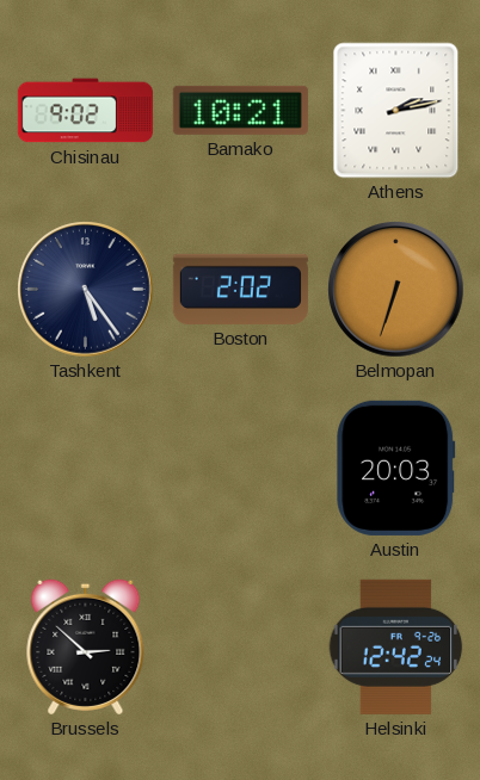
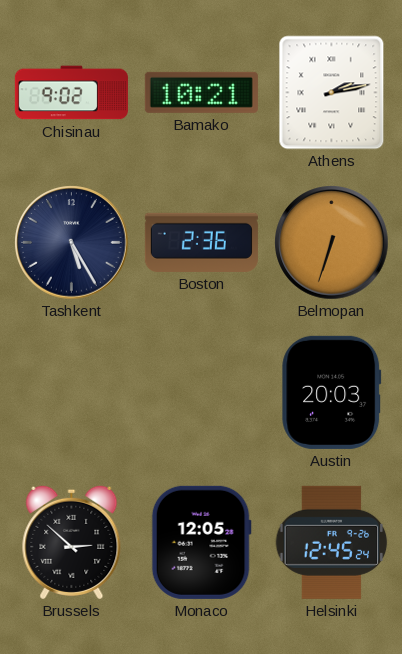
Tashkent: 5:24 -> 5:25
Boston: 2:02 -> 2:36
Monaco: none -> 12:05
Helsinki: 12:42 -> 12:45
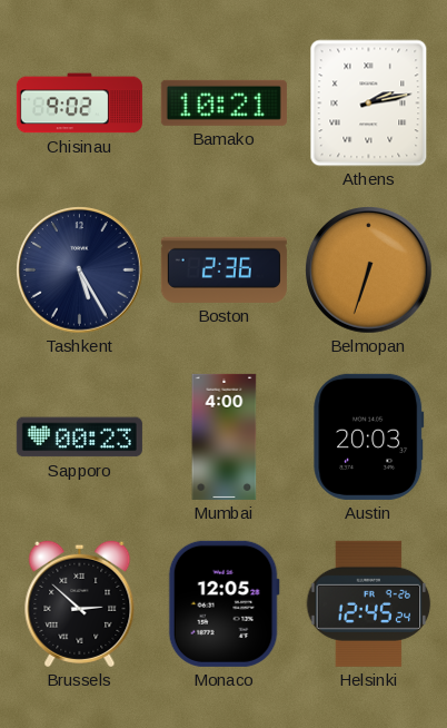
Sapporo: none -> 00:23
Mumbai: none -> 4:00
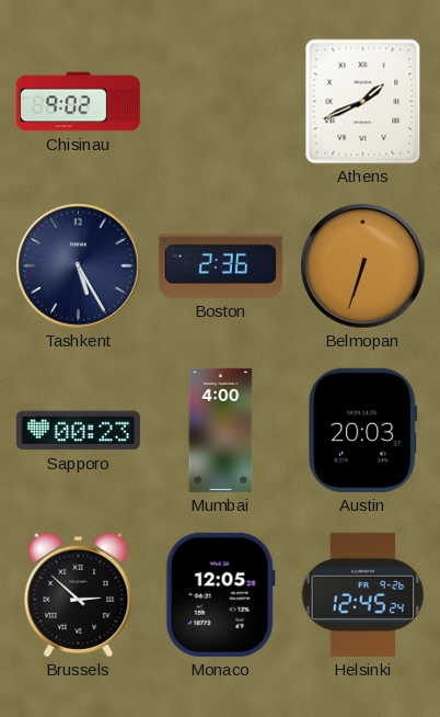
Bamako: 10:21 -> none
Athens: 2:13 -> 1:41
